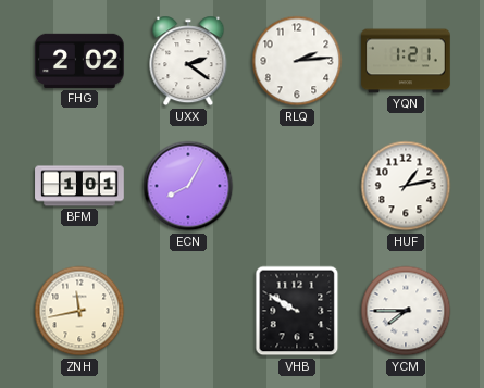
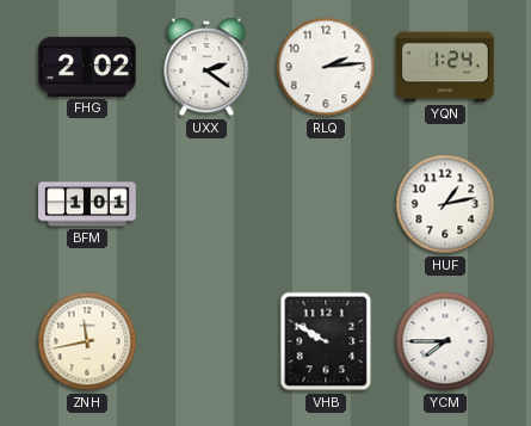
YQN: 1:21 -> 1:24
ECN: 8:05 -> none
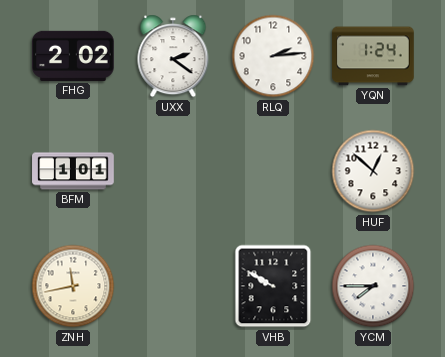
HUF: 1:13 -> 12:52
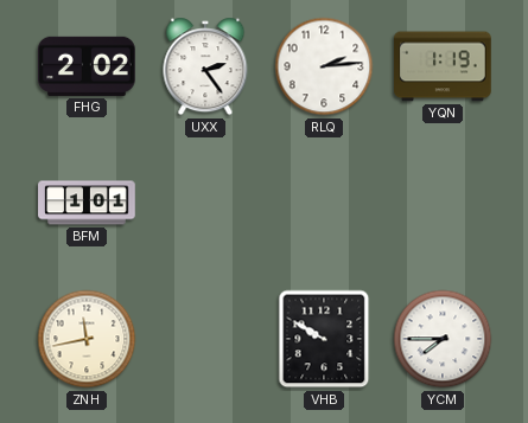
UXX: 2:21 -> 2:24
YQN: 1:24 -> 1:19
HUF: 12:52 -> none
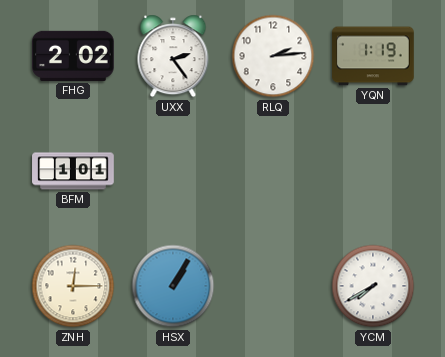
ZNH: 11:43 -> 12:15
HSX: none -> 1:05
VHB: 9:50 -> none
YCM: 7:45 -> 7:40
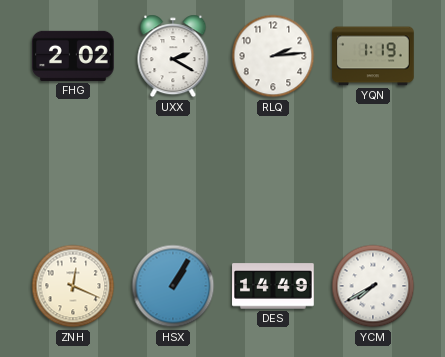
UXX: 2:24 -> 2:20
BFM: 1:01 -> none
ZNH: 12:15 -> 12:19
DES: none -> 14:49
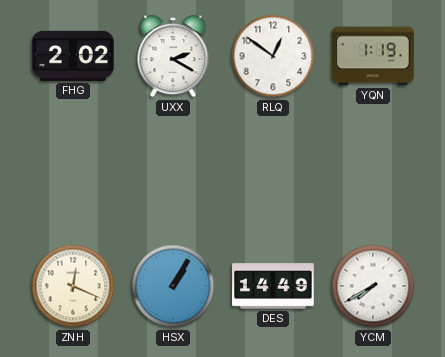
RLQ: 2:14 -> 12:51
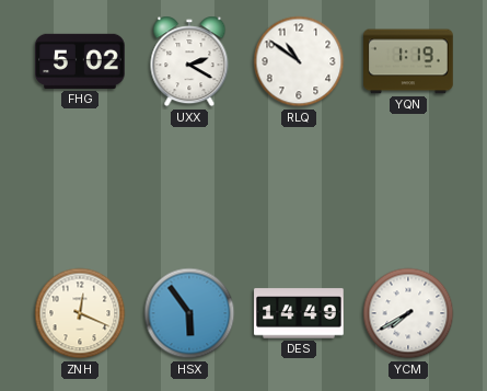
FHG: 2:02 -> 5:02
RLQ: 12:51 -> 10:51
HSX: 1:05 -> 5:54
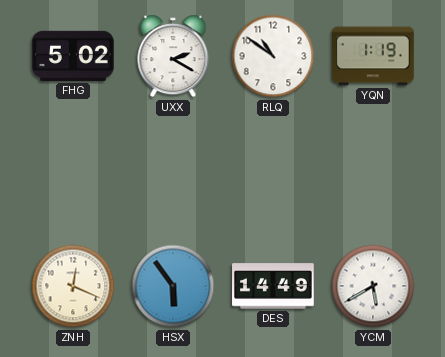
YCM: 7:40 -> 5:40
